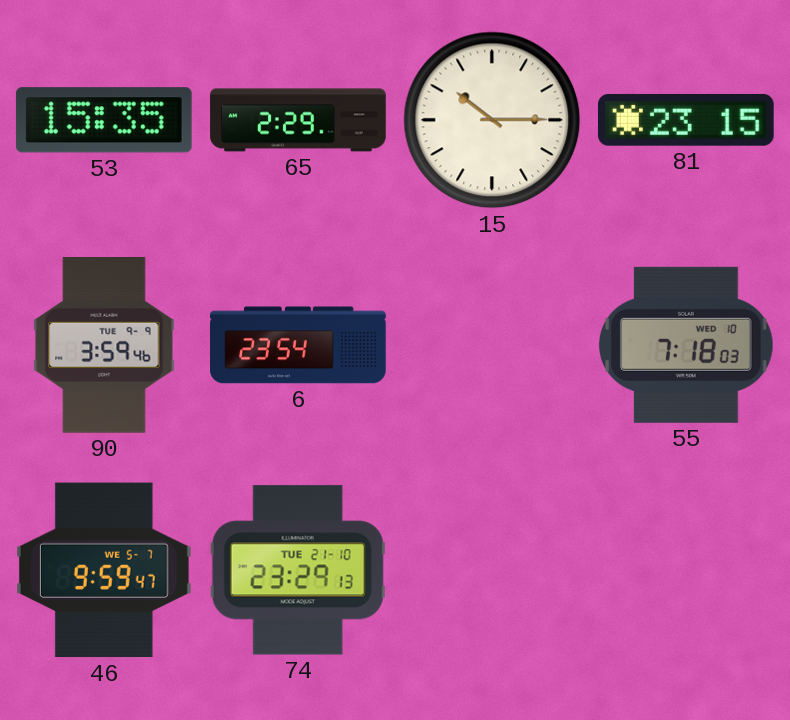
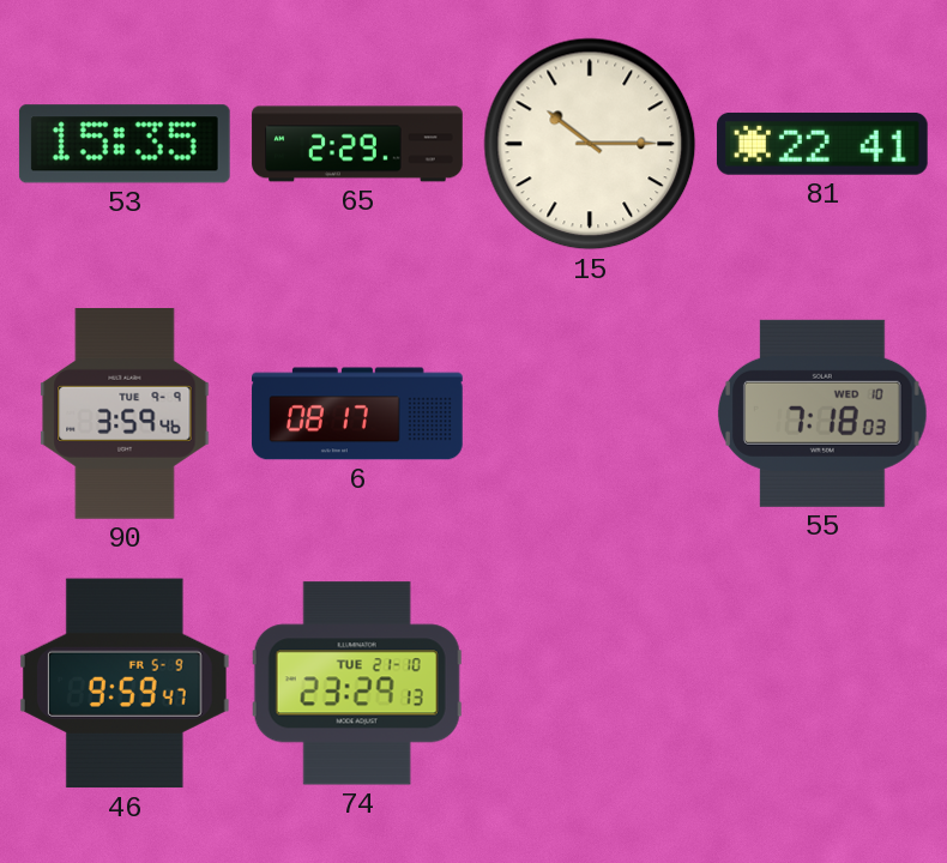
81: 23:15 -> 22:41
6: 23:54 -> 08:17
46 date: WE 5-7 -> FR 5-9
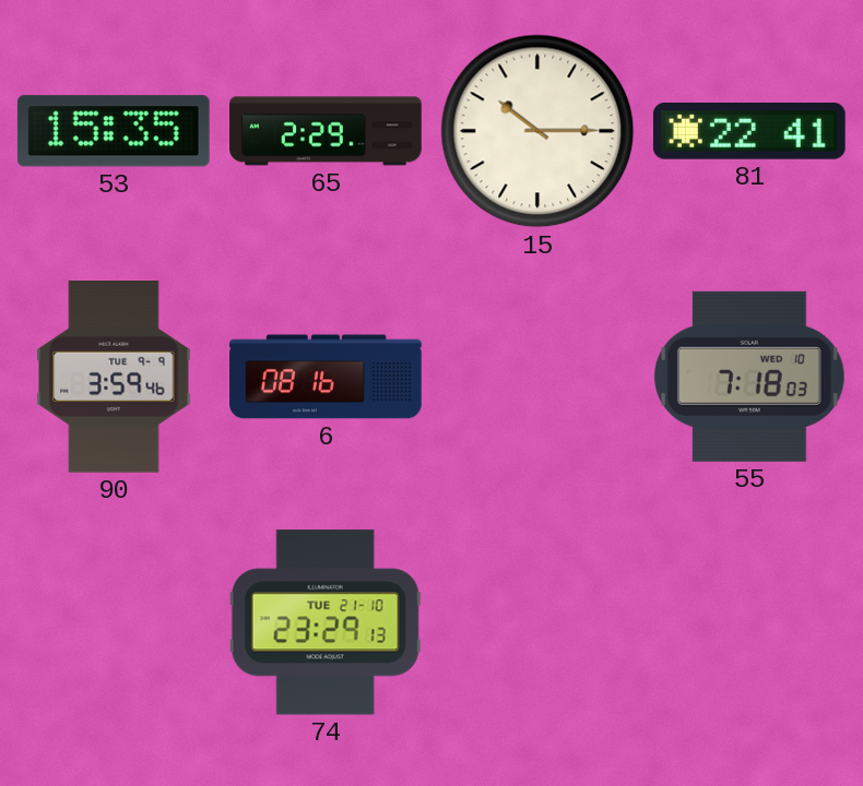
6: 08:17 -> 08:16
46: 9:59 -> none
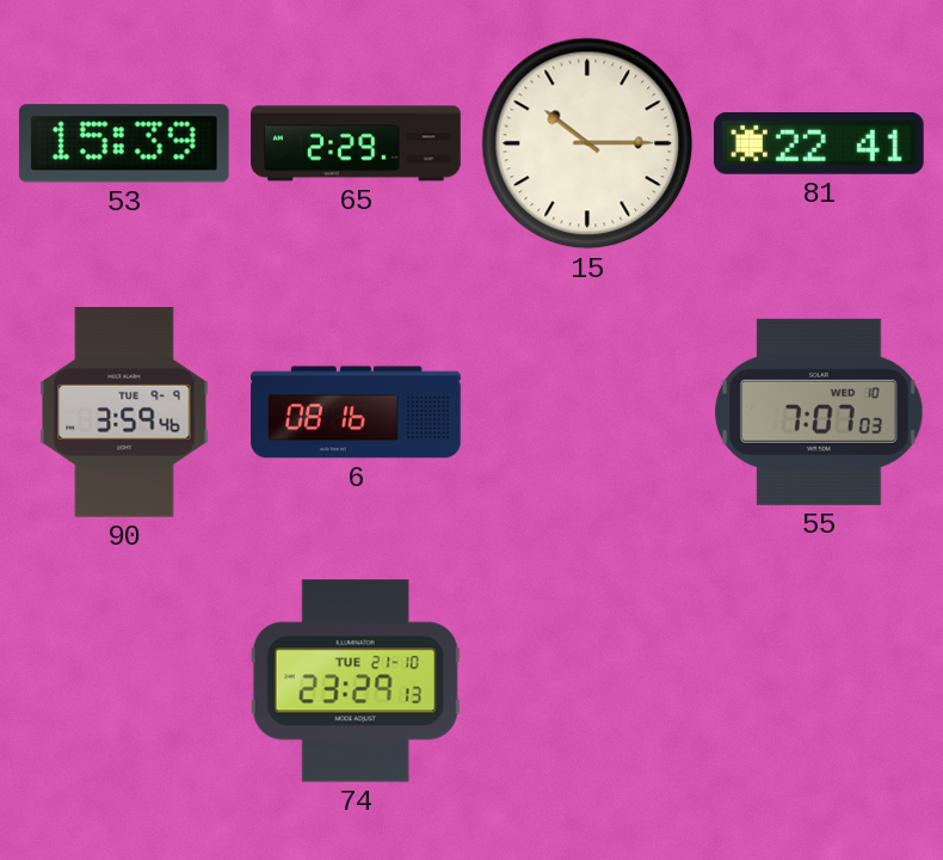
53: 15:35 -> 15:39
55: 7:18 -> 7:07
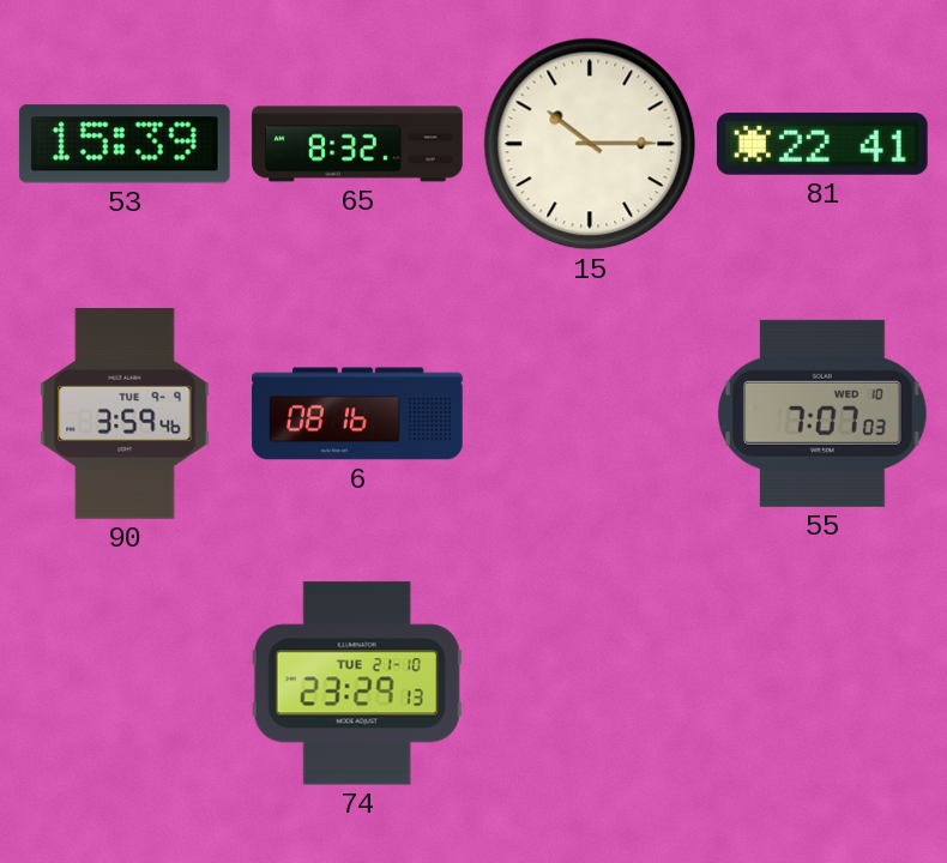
65: 2:29 -> 8:32
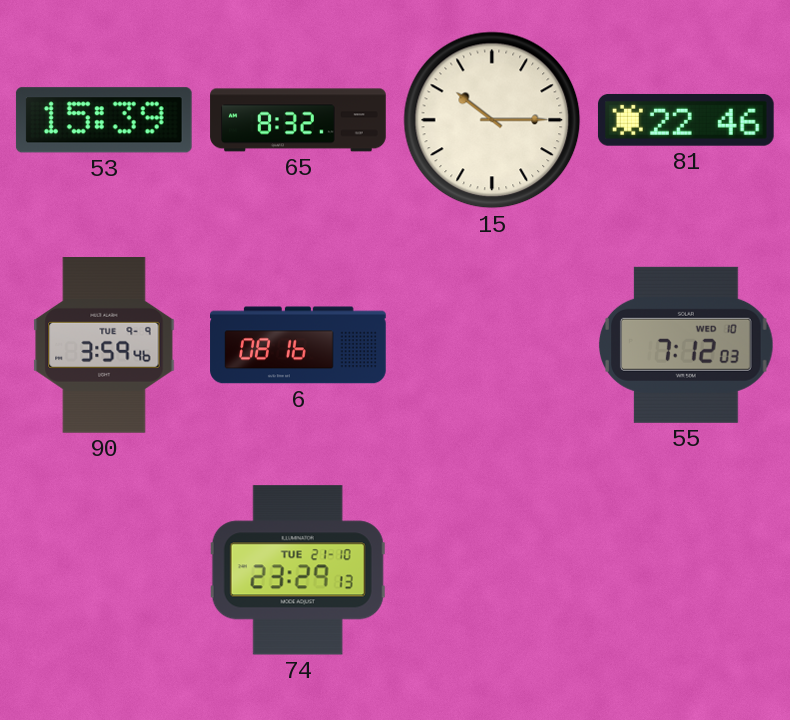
81: 22:41 -> 22:46
55: 7:07 -> 7:12
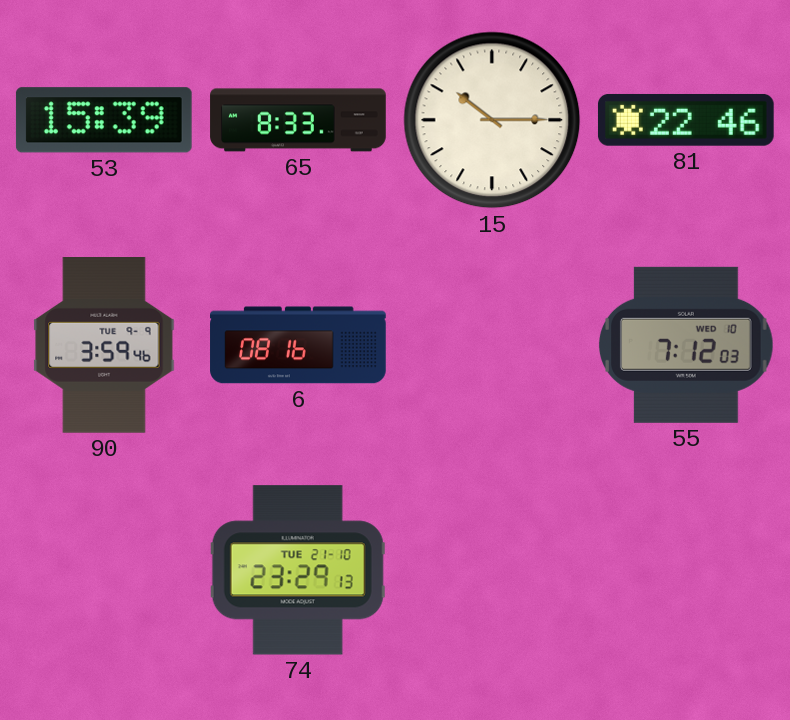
65: 8:32 -> 8:33
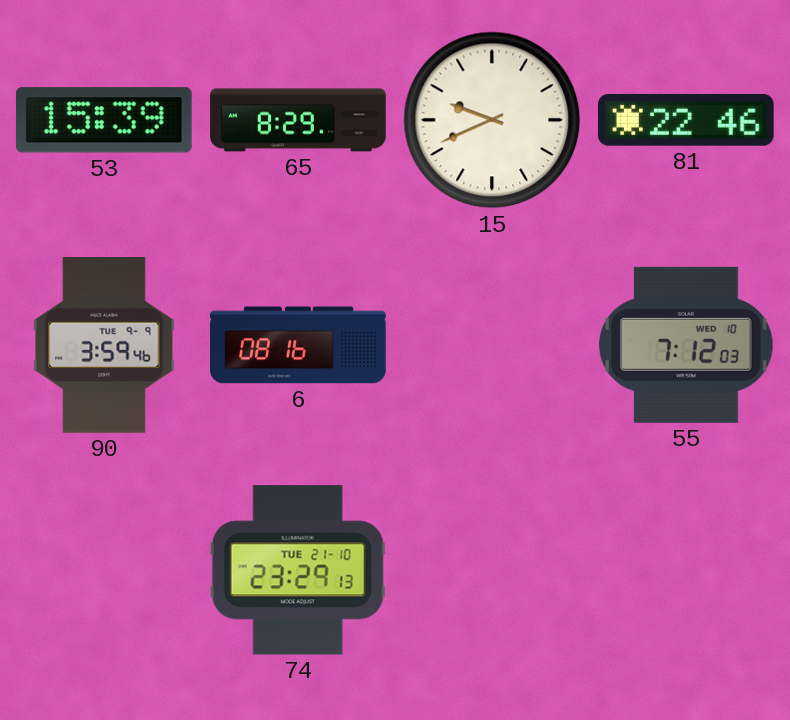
65: 8:33 -> 8:29
15: 10:15 -> 9:41
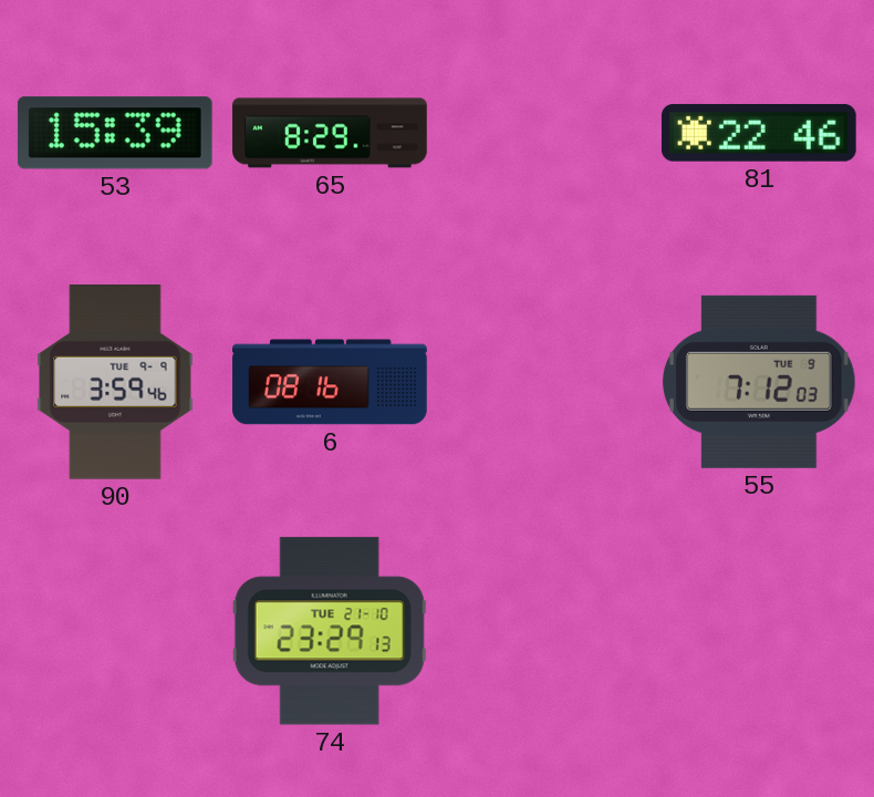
15: 9:41 -> none
55 date: WED 10 -> TUE 9
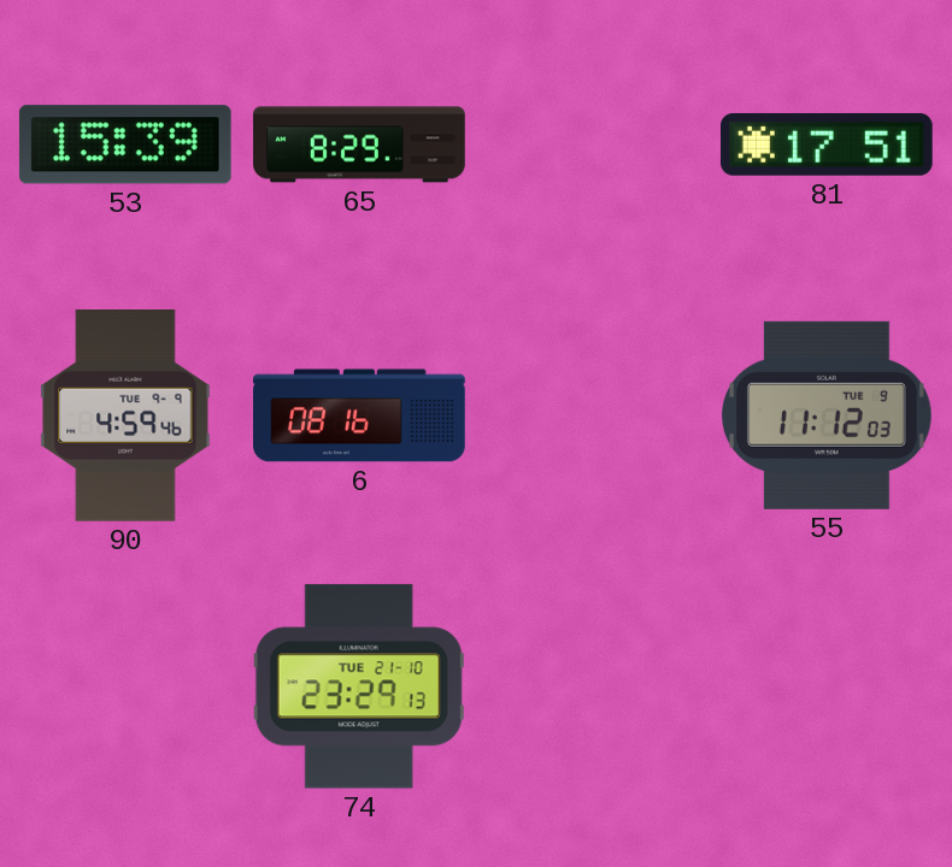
81: 22:46 -> 17:51
90: 3:59 -> 4:59
55: 7:12 -> 11:12
